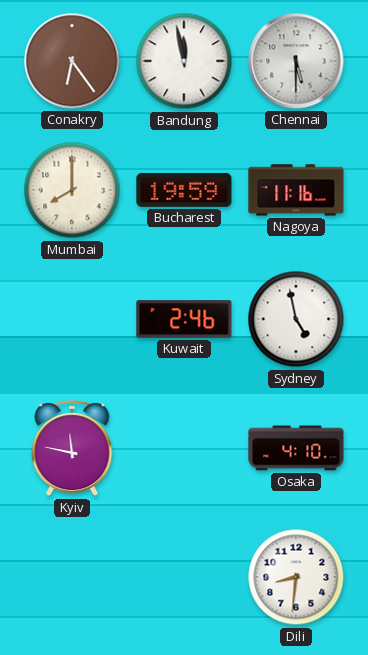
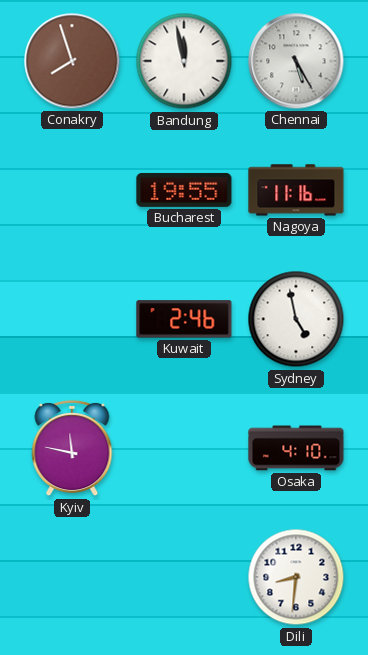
Conakry: 6:24 -> 7:57
Chennai: 5:30 -> 5:25
Mumbai: 8:00 -> none
Bucharest: 19:59 -> 19:55
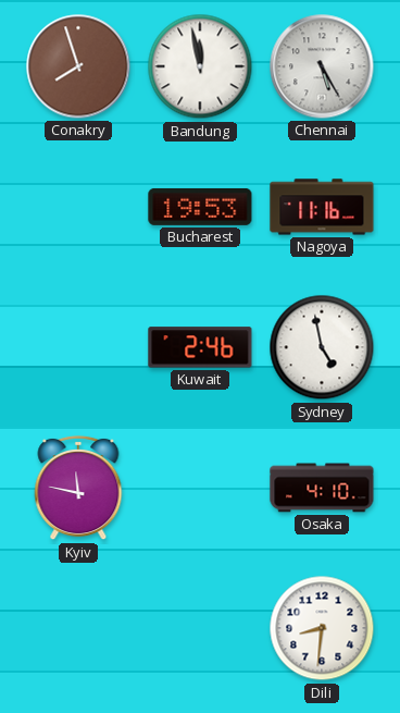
Bucharest: 19:55 -> 19:53
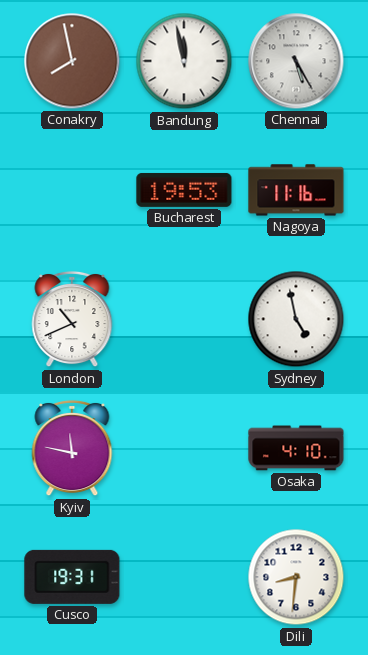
Conakry: 7:57 -> 7:58
London: none -> 10:41
Kuwait: 2:46 -> none
Cusco: none -> 19:31
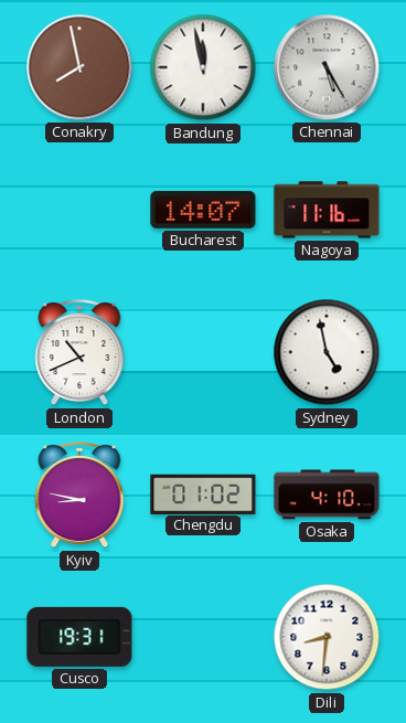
Bucharest: 19:53 -> 14:07
Kyiv: 11:47 -> 8:47
Chengdu: none -> 01:02
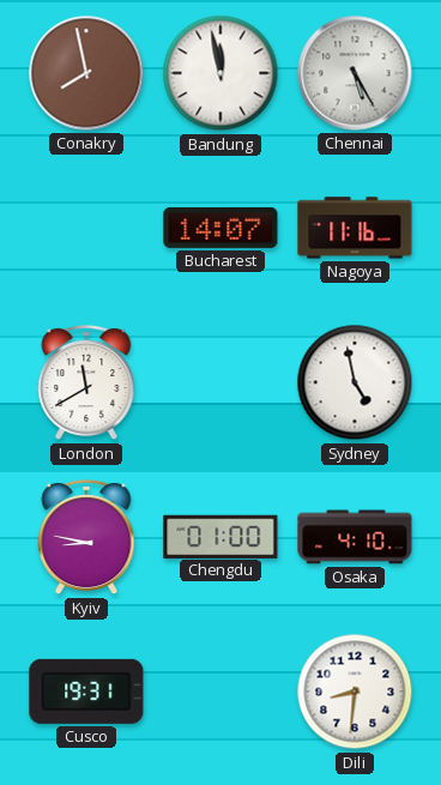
London: 10:41 -> 11:40
Chengdu: 01:02 -> 01:00
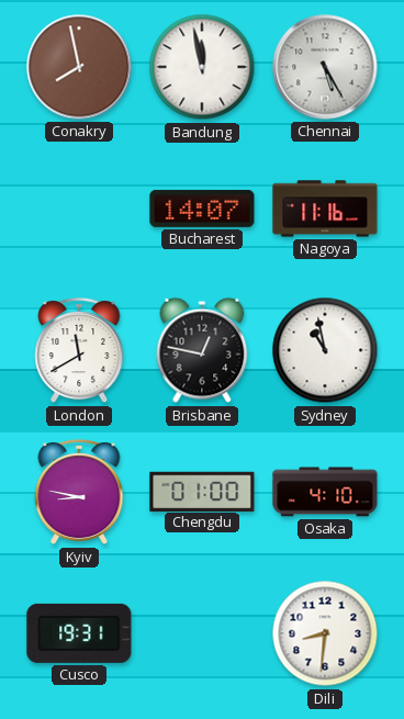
Brisbane: none -> 12:47
Sydney: 4:58 -> 10:58
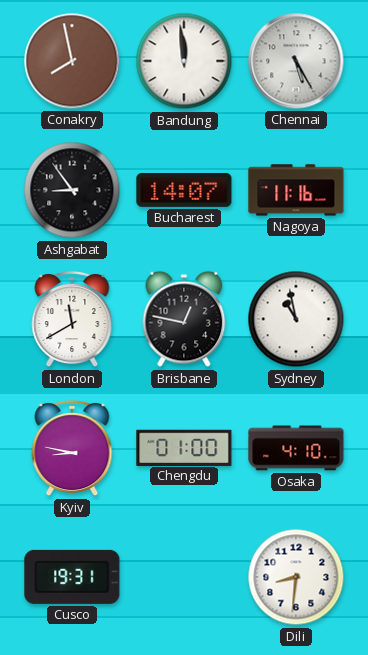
Bandung: 11:58 -> 11:59
Ashgabat: none -> 8:54
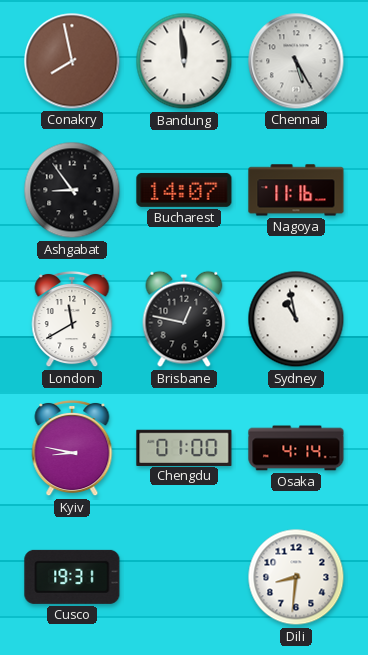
Osaka: 4:10 -> 4:14
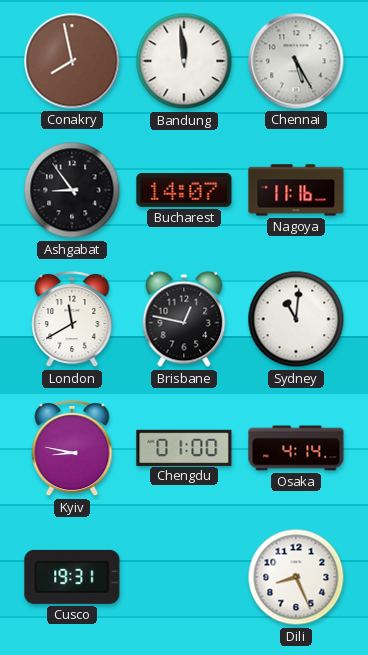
Sydney: 10:58 -> 11:01
Dili: 8:31 -> 8:26
